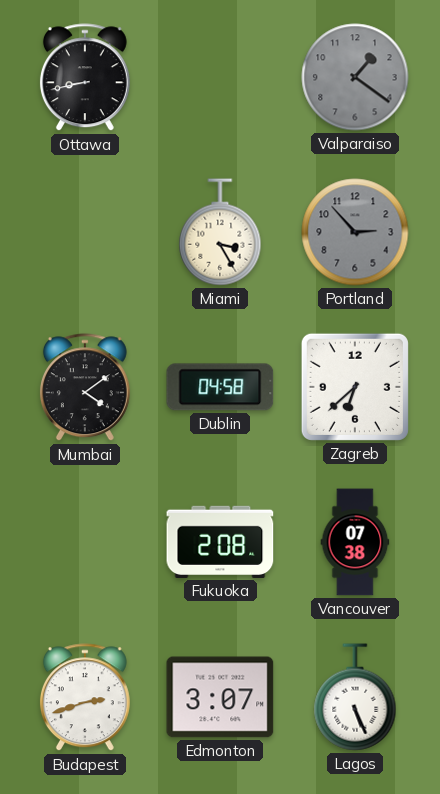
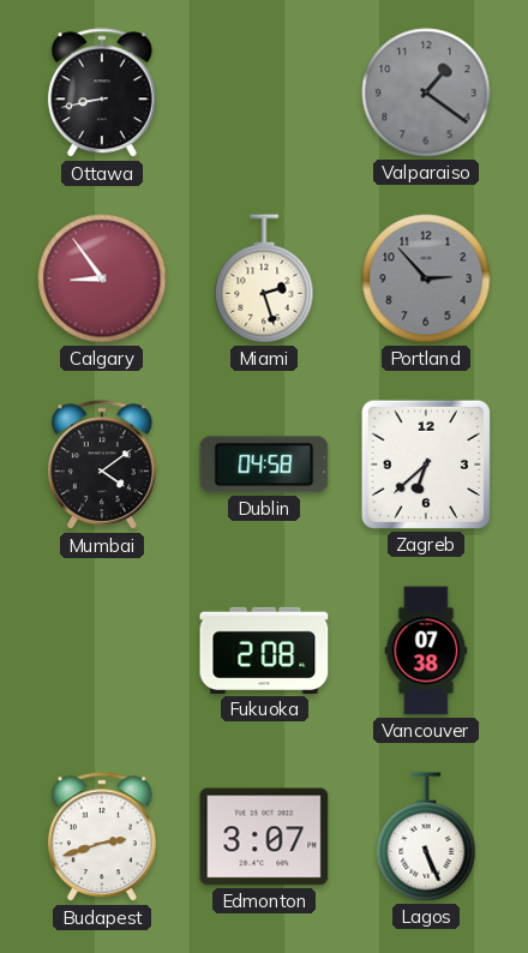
Calgary: none -> 8:54
Miami: 3:25 -> 2:27
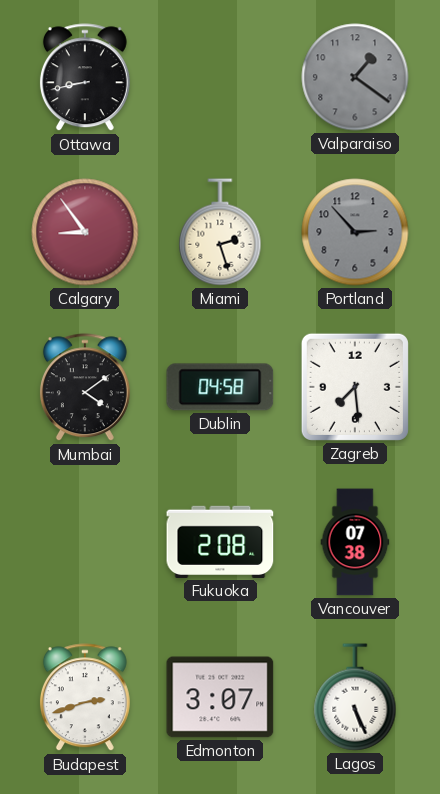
Zagreb: 6:38 -> 7:29
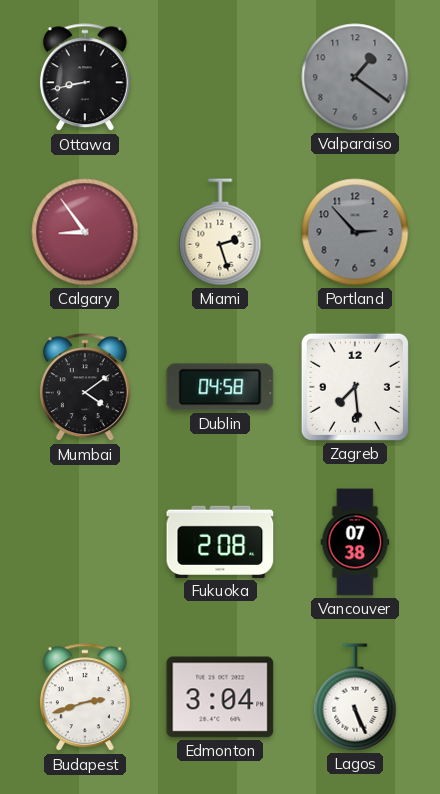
Edmonton: 3:07 -> 3:04
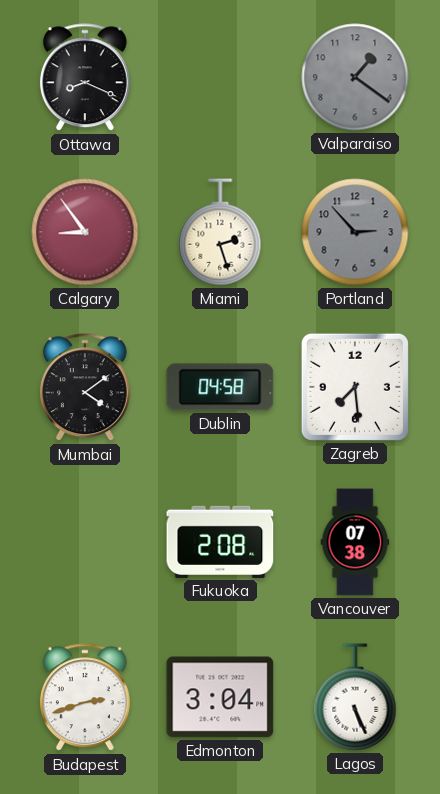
Ottawa: 8:43 -> 8:19
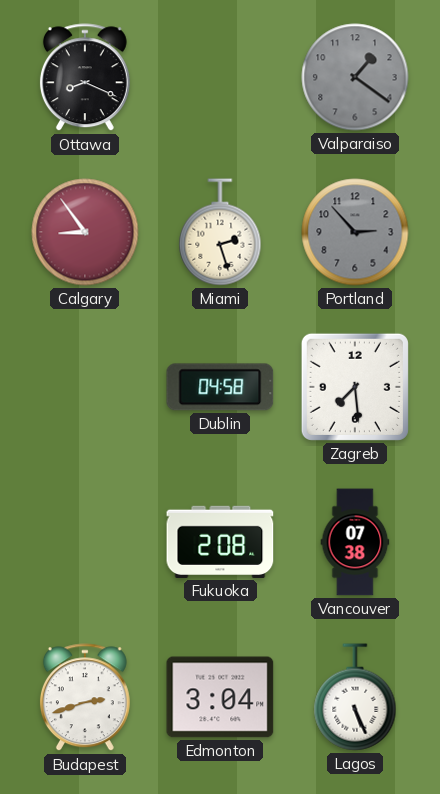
Mumbai: 4:09 -> none
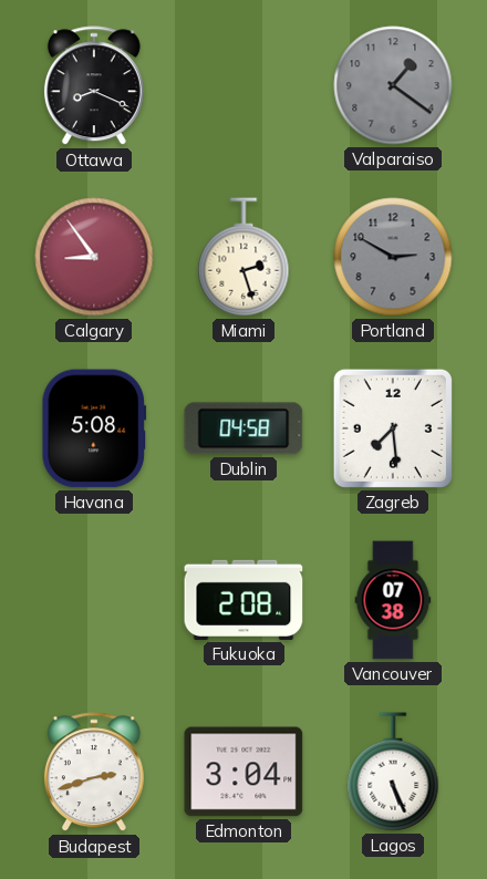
Portland: 2:53 -> 2:50
Havana: none -> 5:08
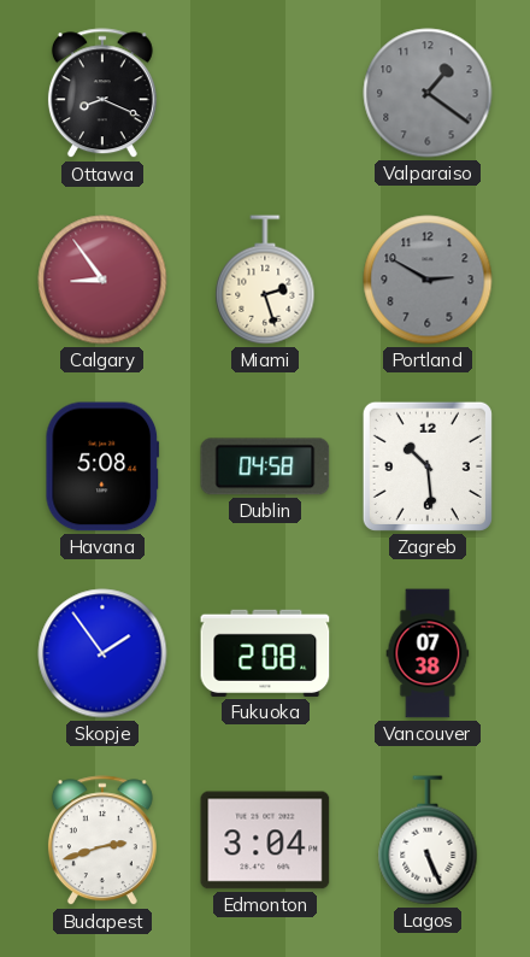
Zagreb: 7:29 -> 10:29
Skopje: none -> 1:54
